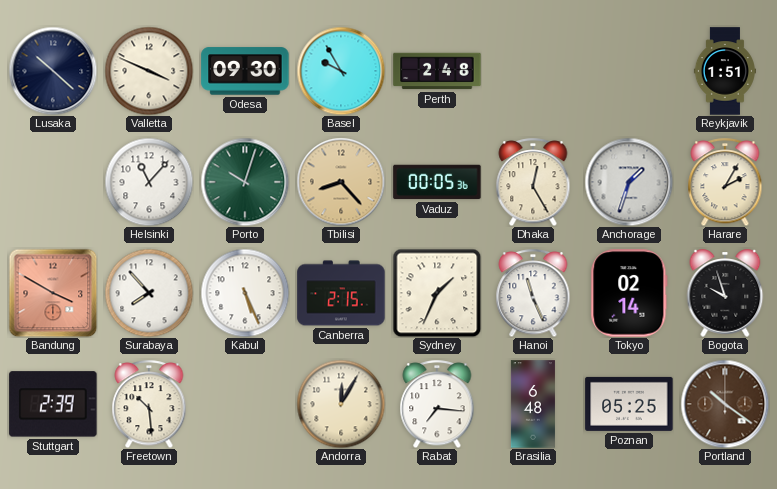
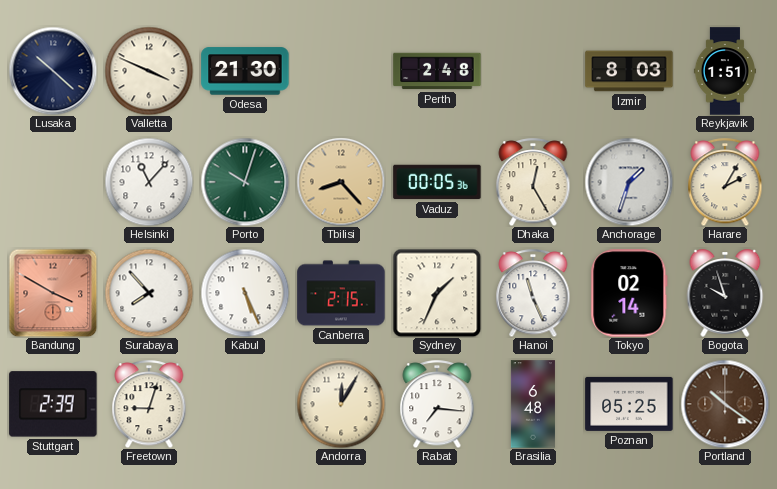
Odesa: 09:30 -> 21:30
Basel: 9:55 -> none
Izmir: none -> 8:03
Freetown: 10:29 -> 9:03
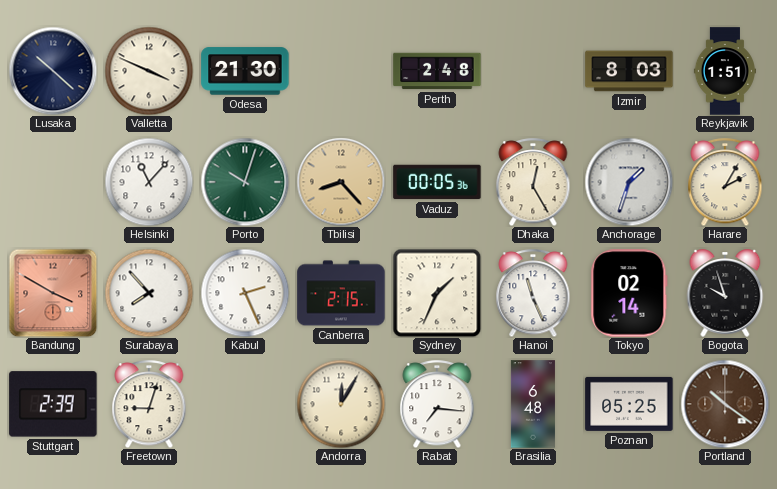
Kabul: 5:26 -> 2:26
